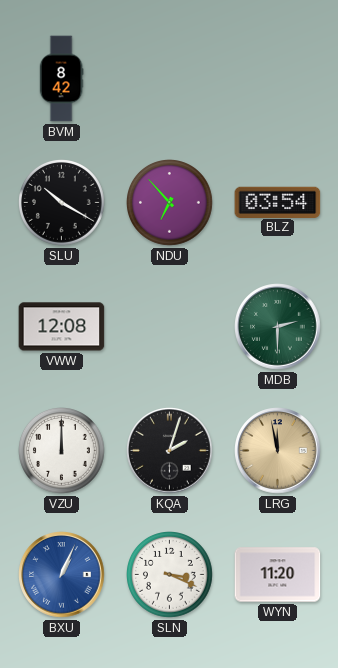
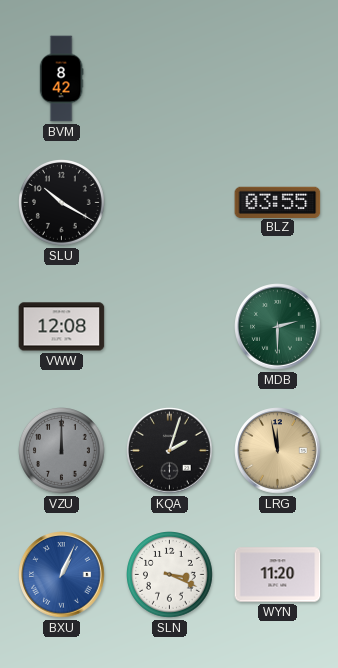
NDU: 6:53 -> none
BLZ: 03:54 -> 03:55
VZU dial: white -> grey
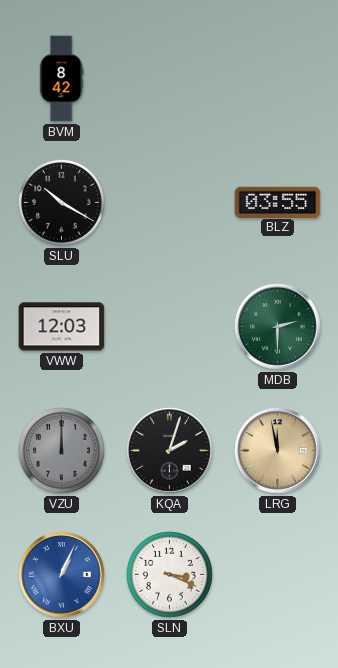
VWW: 12:08 -> 12:03
WYN: 11:20 -> none
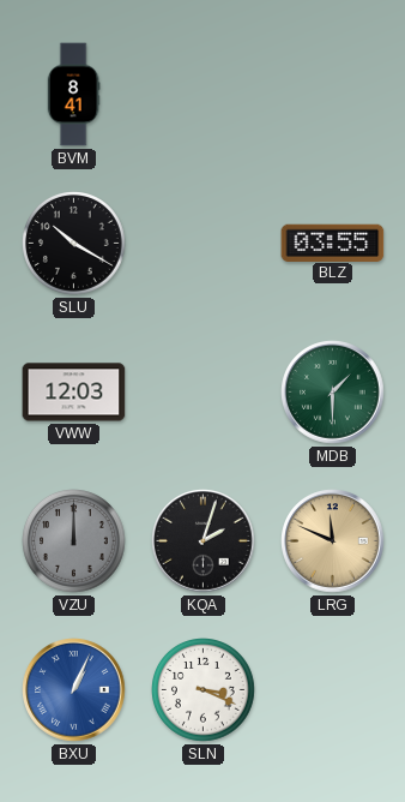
BVM: 8:42 -> 8:41
MDB: 2:30 -> 1:30
LRG: 11:58 -> 11:49
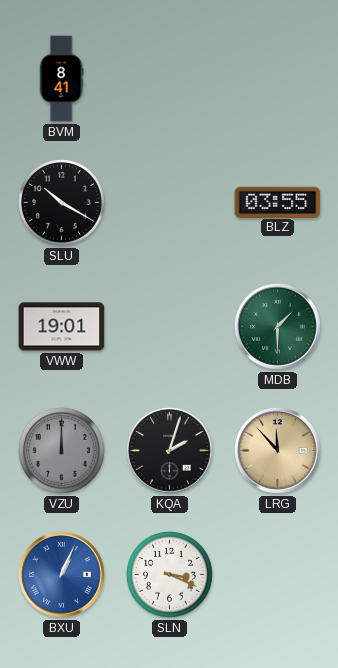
VWW: 12:03 -> 19:01
LRG: 11:49 -> 11:53
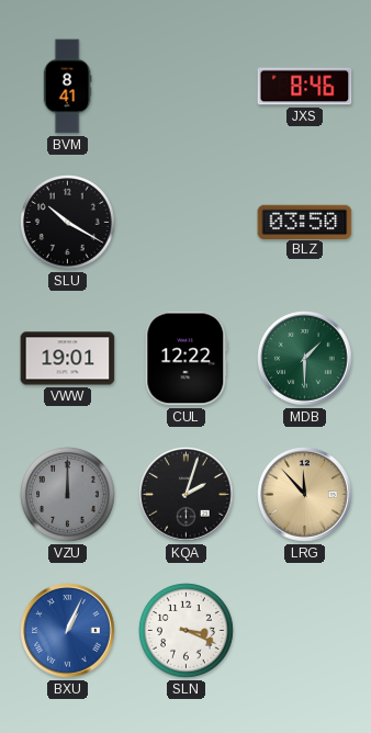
JXS: none -> 8:46
BLZ: 03:55 -> 03:50
CUL: none -> 12:22
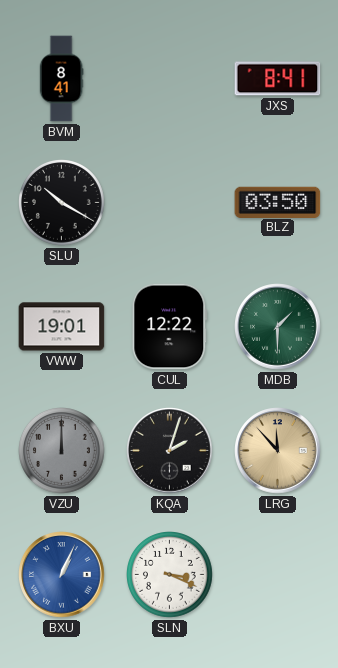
JXS: 8:46 -> 8:41
